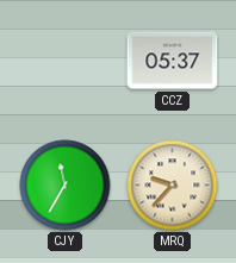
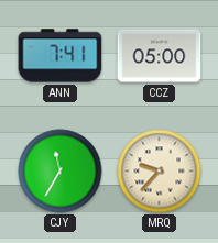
ANN: none -> 7:41
CCZ: 05:37 -> 05:00
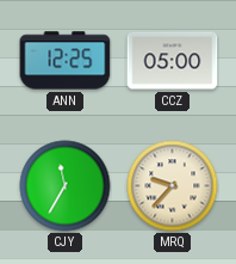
ANN: 7:41 -> 12:25
